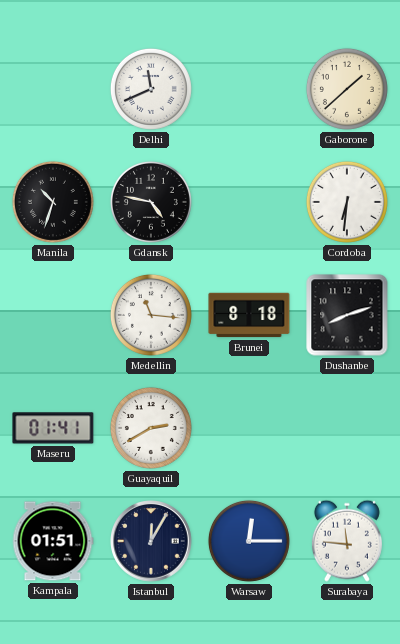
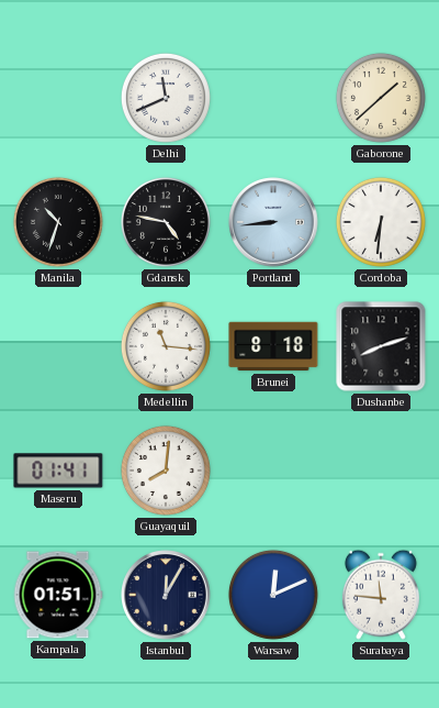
Portland: none -> 8:44
Guayaquil: 2:40 -> 8:01
Warsaw: 12:15 -> 12:11
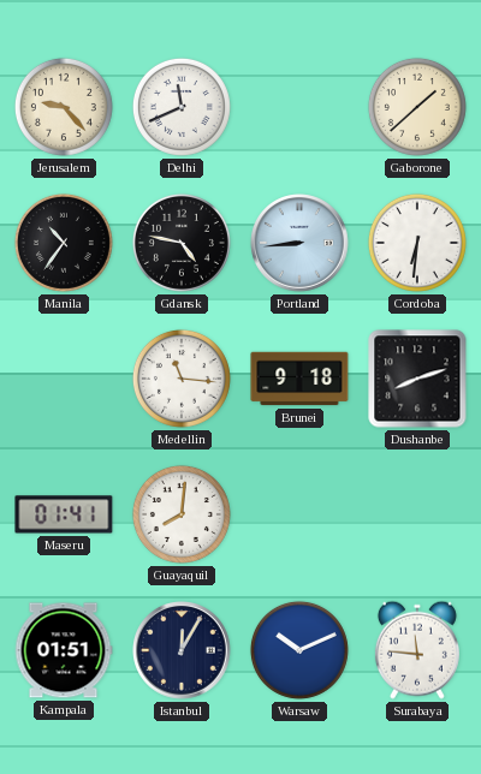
Jerusalem: none -> 9:23
Manila: 10:33 -> 10:36
Brunei: 8:18 -> 9:18
Warsaw: 12:11 -> 10:11
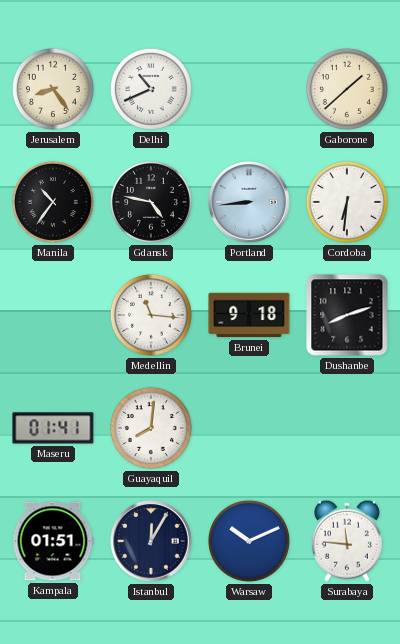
Jerusalem: 9:23 -> 8:24
Delhi: 11:41 -> 10:41
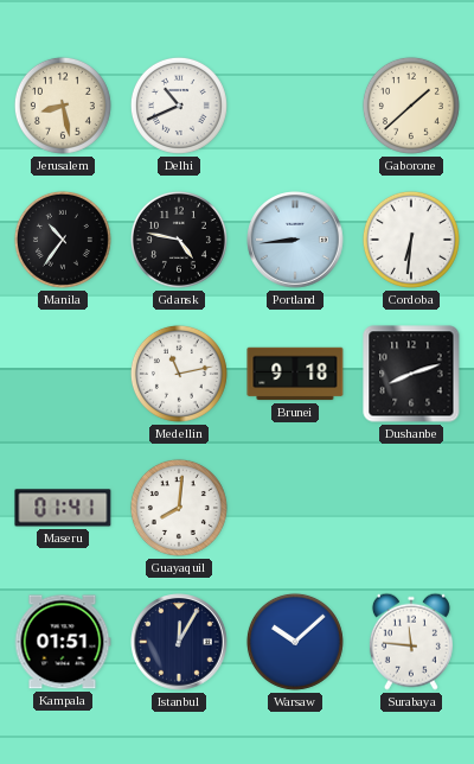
Jerusalem: 8:24 -> 8:28
Medellin: 11:16 -> 11:13
Warsaw: 10:11 -> 10:08
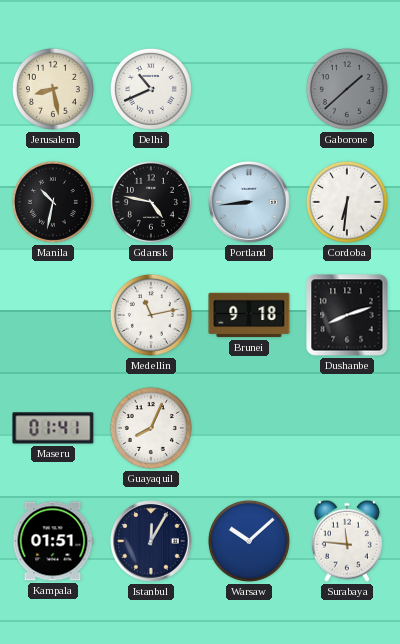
Gaborone dial: cream -> grey
Manila: 10:36 -> 10:32
Guayaquil: 8:01 -> 8:04
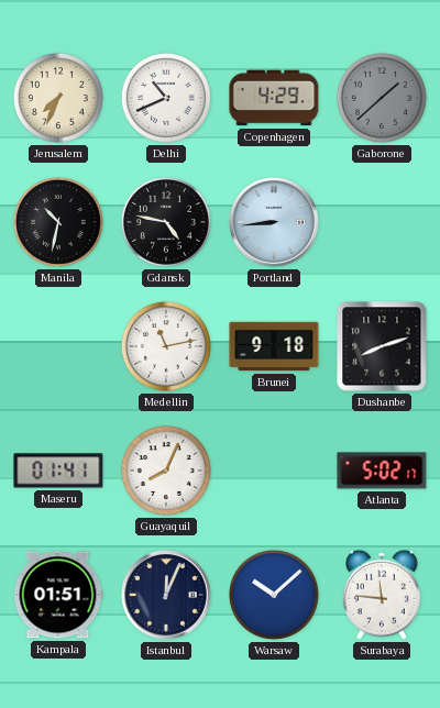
Jerusalem: 8:28 -> 7:34
Copenhagen: none -> 4:29
Cordoba: 6:31 -> none
Atlanta: none -> 5:02
Istanbul: 12:05 -> 12:04
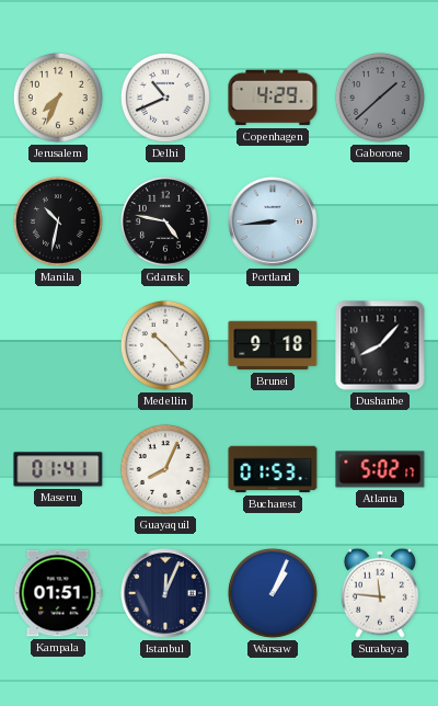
Medellin: 11:13 -> 10:23
Dushanbe: 8:12 -> 8:07
Bucharest: none -> 01:53
Warsaw: 10:08 -> 1:04
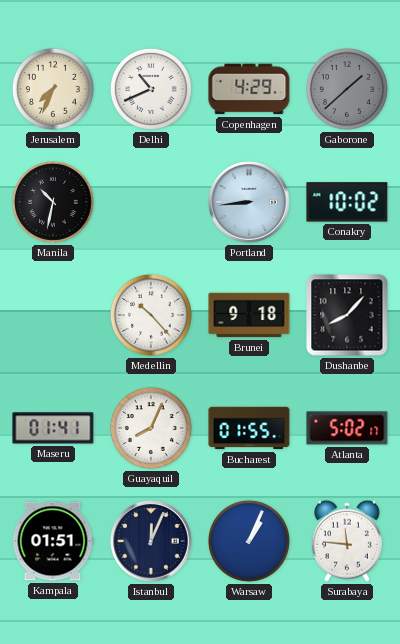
Gdansk: 4:47 -> none
Conakry: none -> 10:02
Bucharest: 01:53 -> 01:55
